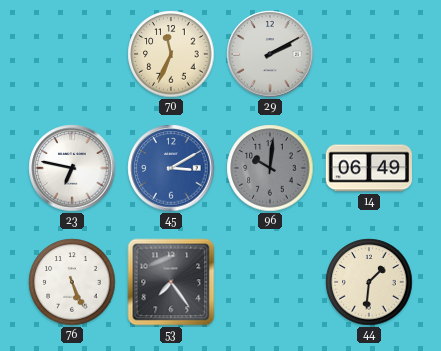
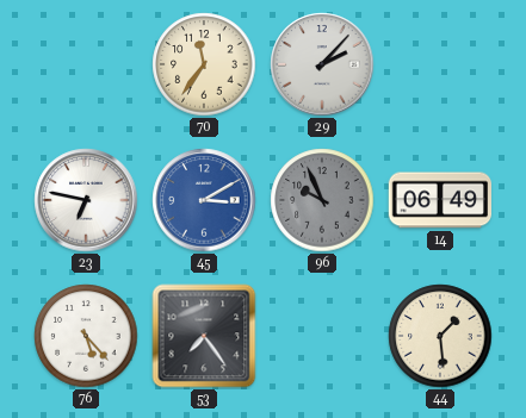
70: 11:34 -> 11:36
29: 2:10 -> 2:07
96: 10:01 -> 9:56
76: 5:26 -> 5:23
44: 1:31 -> 1:29
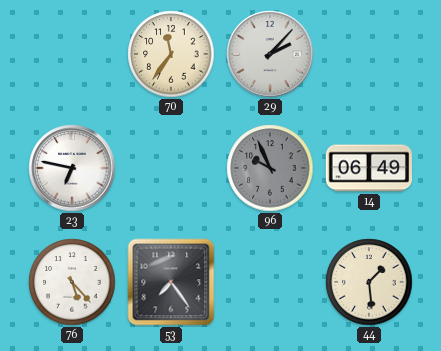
45: 3:10 -> none
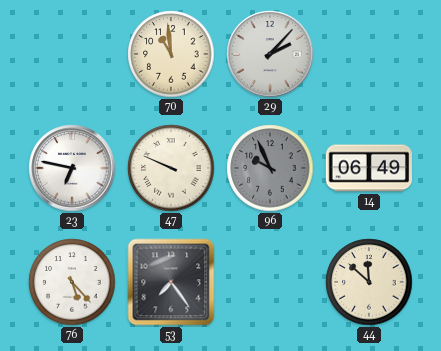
70: 11:36 -> 10:59
47: none -> 9:49
44: 1:29 -> 11:52
